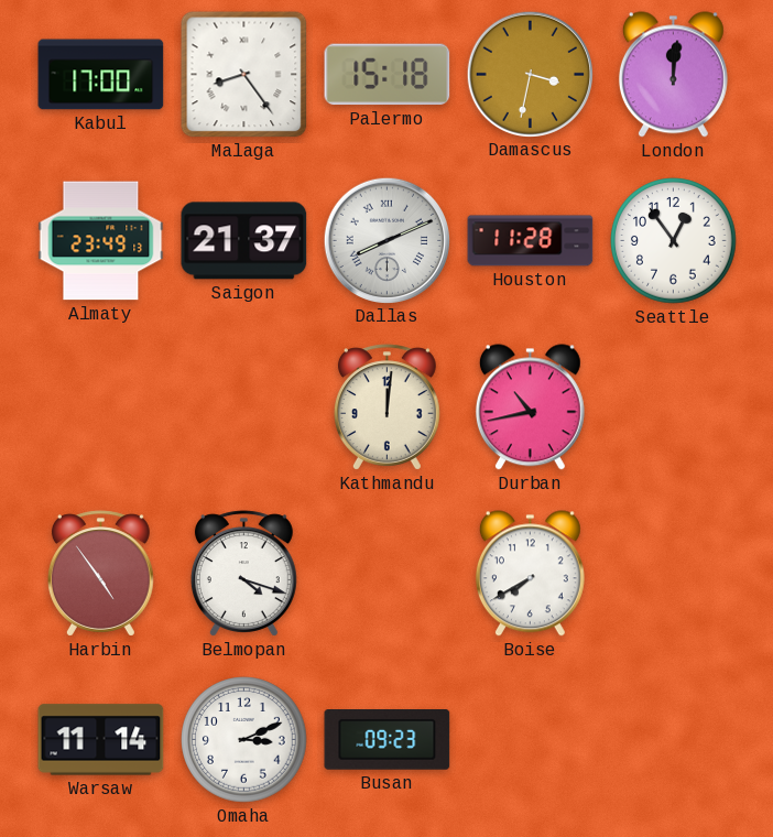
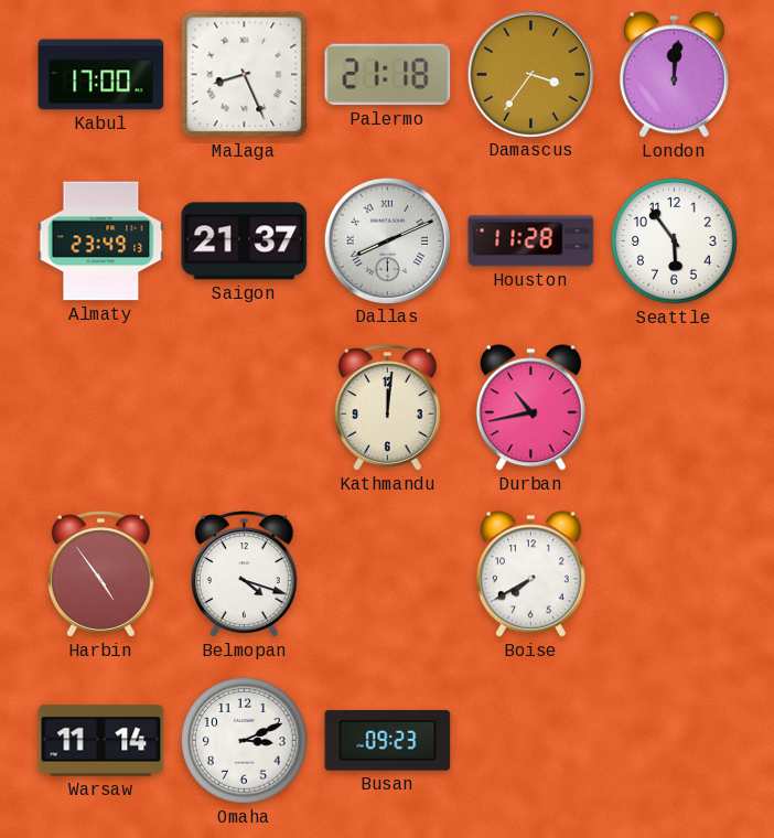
Malaga: 8:24 -> 8:26
Palermo: 15:18 -> 21:18
Damascus: 3:32 -> 3:36
Seattle: 12:54 -> 5:54
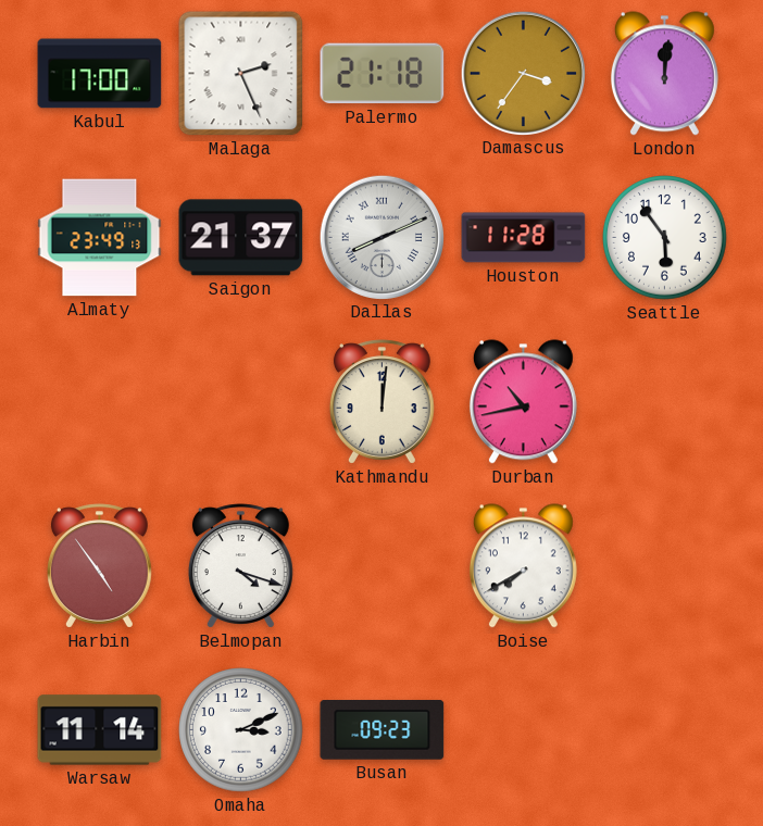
Malaga: 8:26 -> 2:26
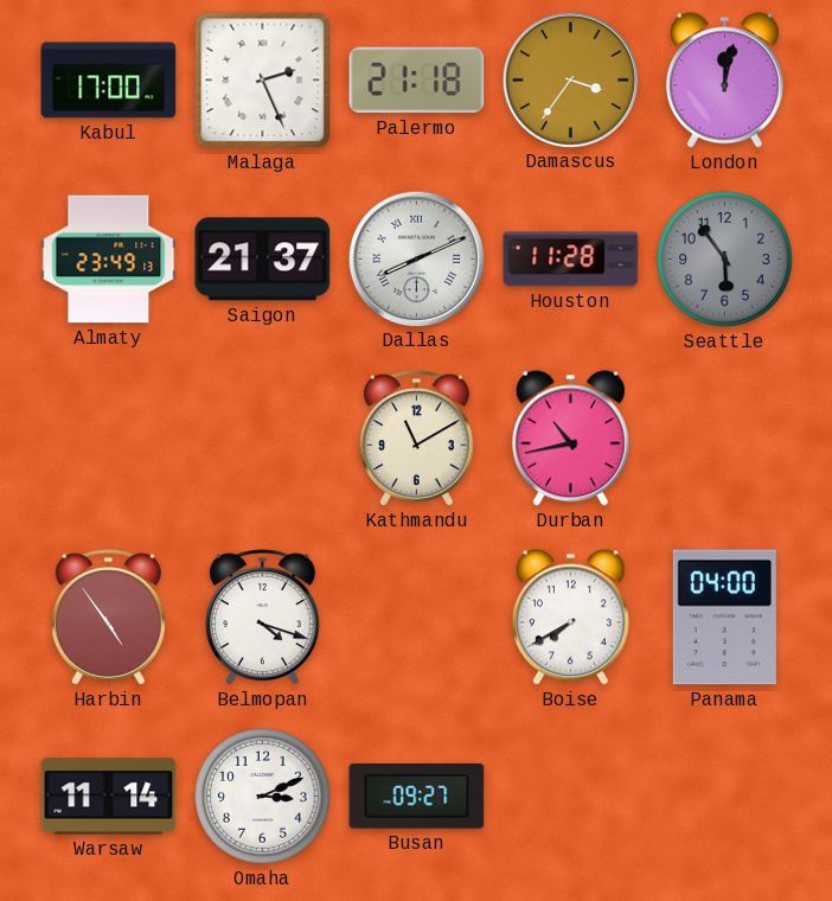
London: 12:01 -> 12:02
Seattle dial: white -> grey
Kathmandu: 12:01 -> 11:10
Panama: none -> 04:00
Busan: 09:23 -> 09:27
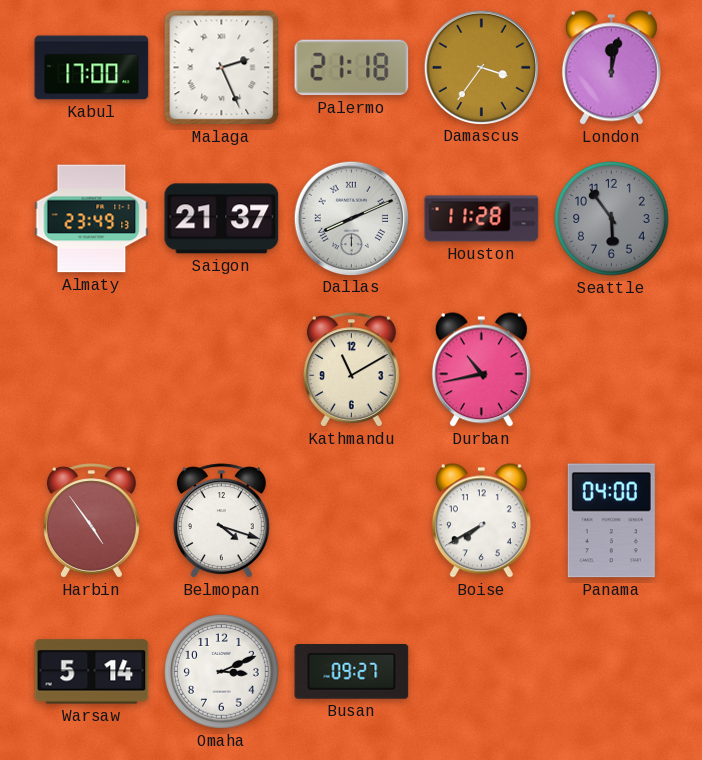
Warsaw: 11:14 -> 5:14
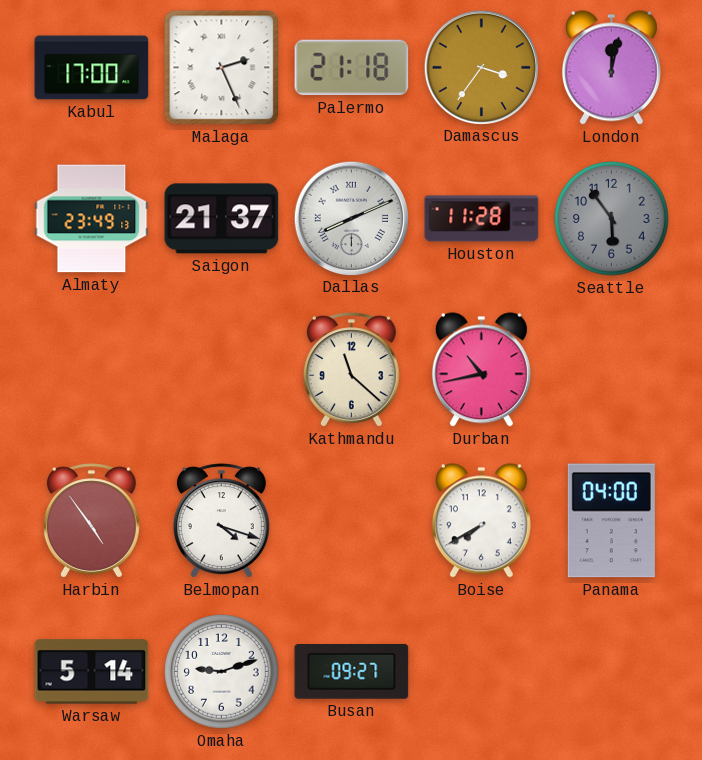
Kathmandu: 11:10 -> 11:22
Omaha: 3:11 -> 9:12
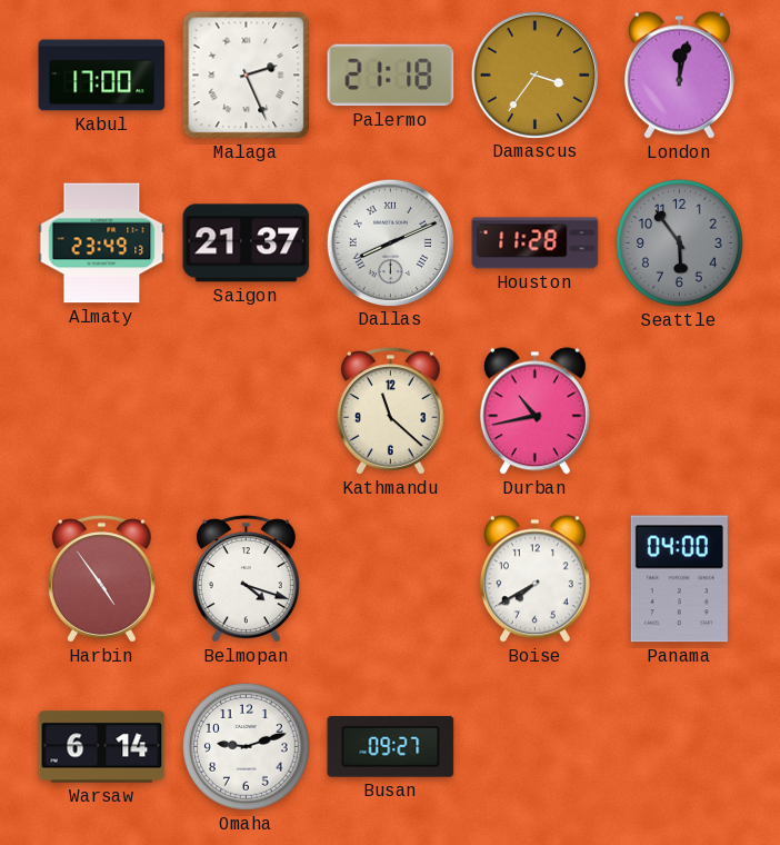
Warsaw: 5:14 -> 6:14
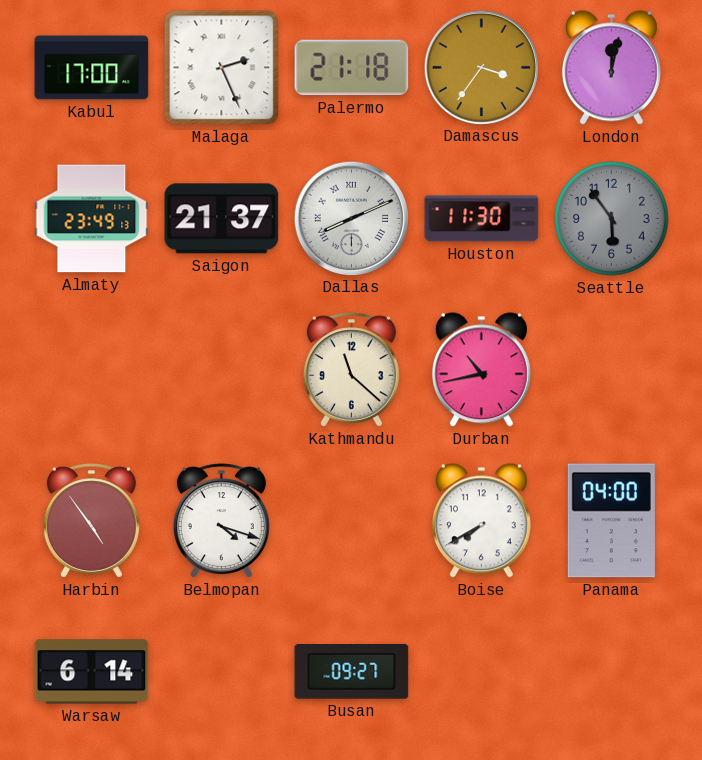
Houston: 11:28 -> 11:30
Omaha: 9:12 -> none
